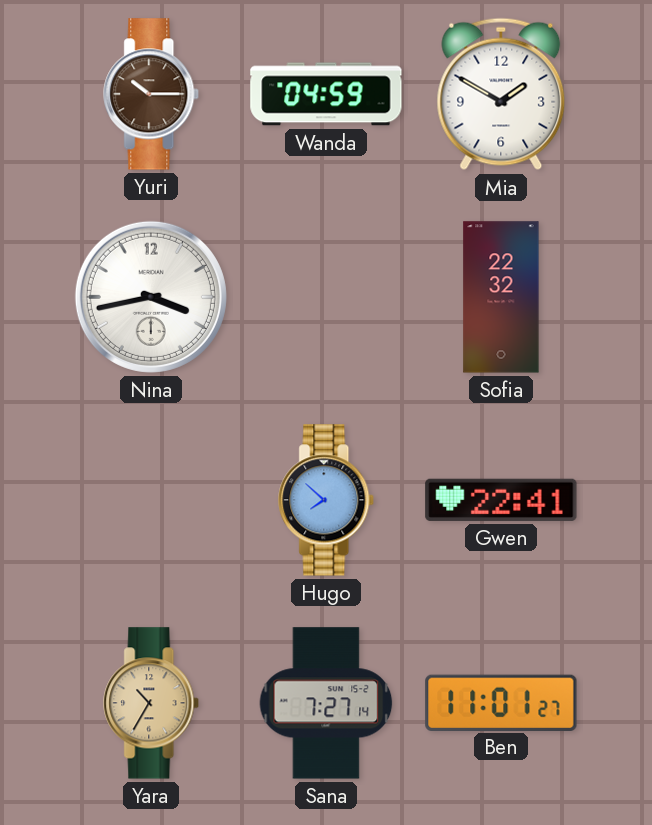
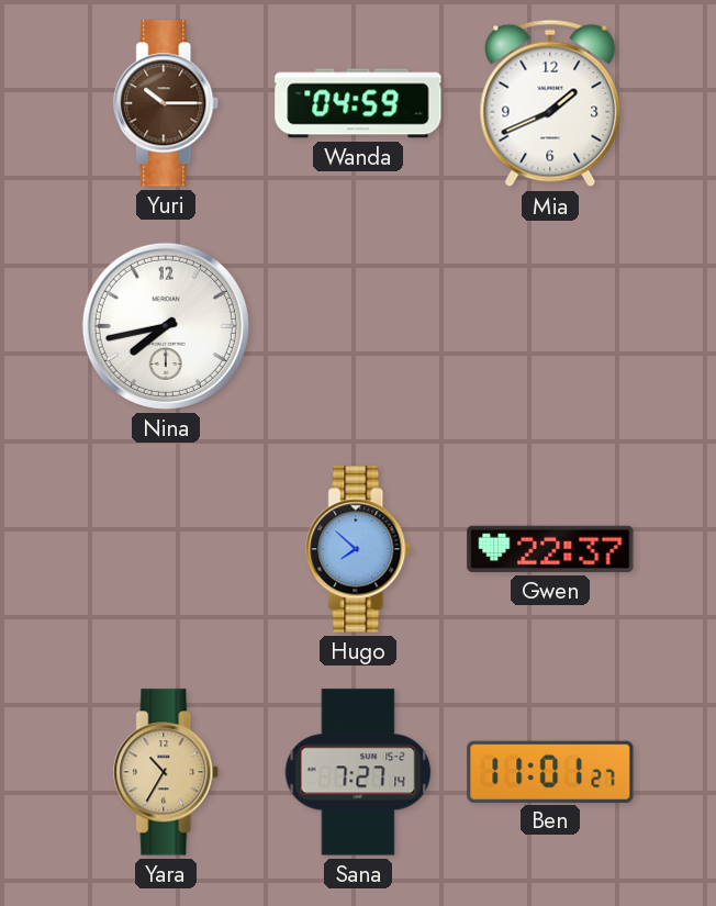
Mia: 1:50 -> 1:41
Nina: 3:43 -> 7:43
Sofia: 22:32 -> none
Gwen: 22:41 -> 22:37
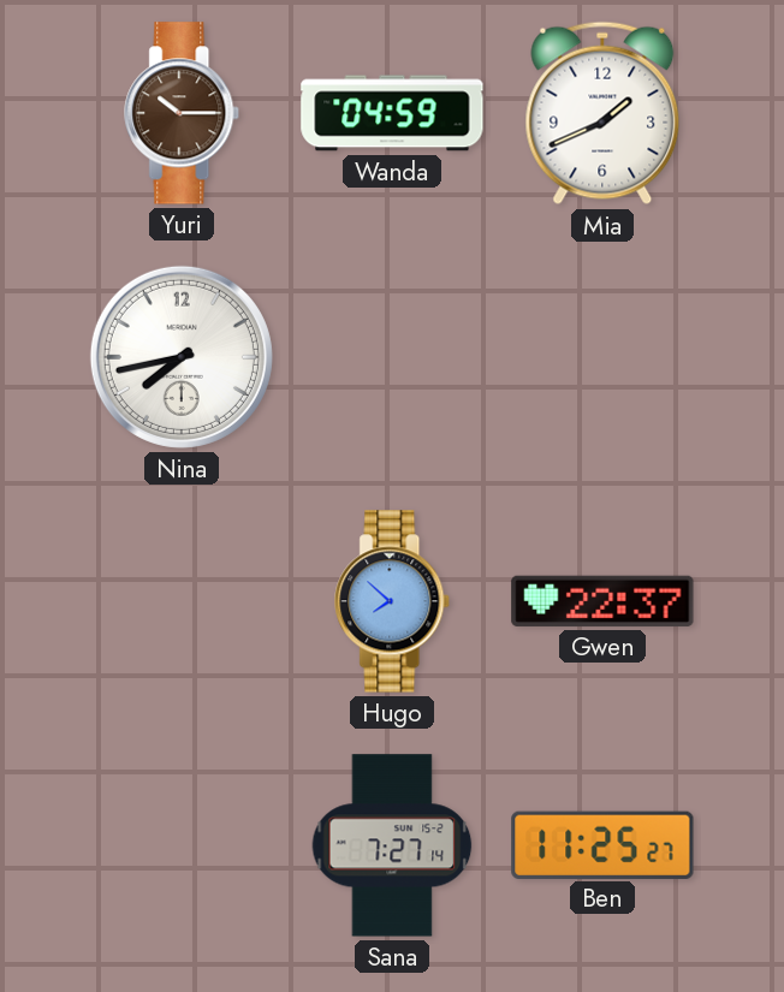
Yara: 10:35 -> none
Ben: 11:01 -> 11:25
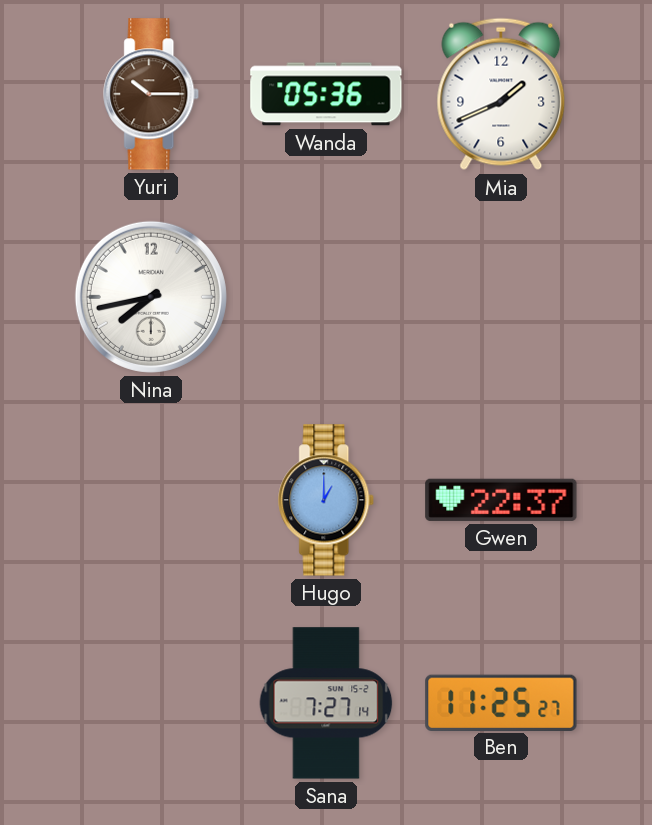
Wanda: 04:59 -> 05:36
Hugo: 7:52 -> 1:00
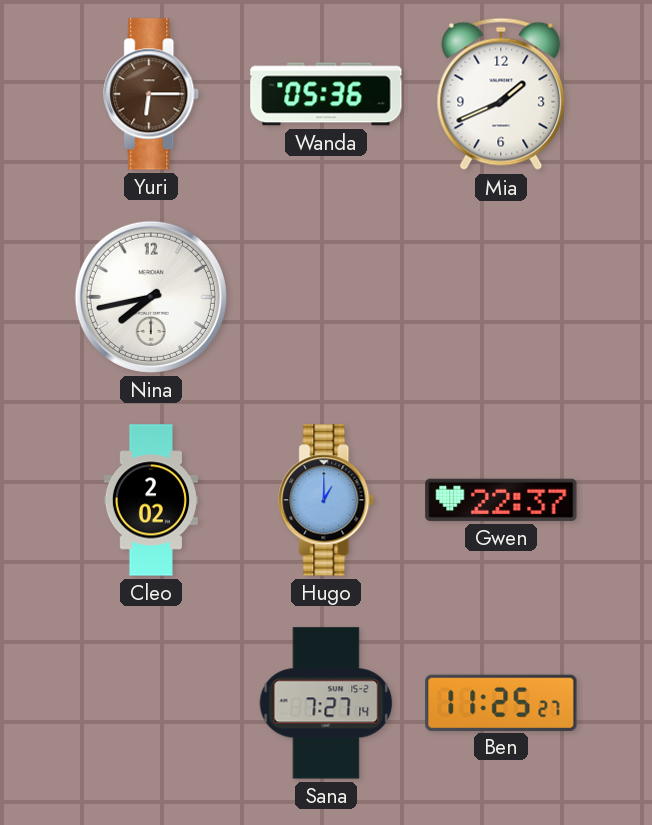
Yuri: 10:15 -> 6:15
Cleo: none -> 2:02
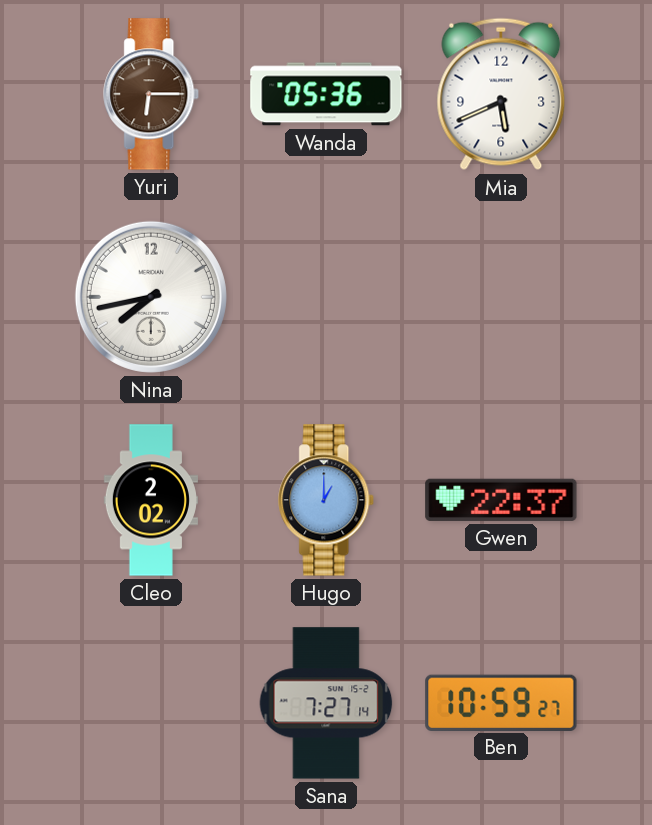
Mia: 1:41 -> 5:41
Ben: 11:25 -> 10:59
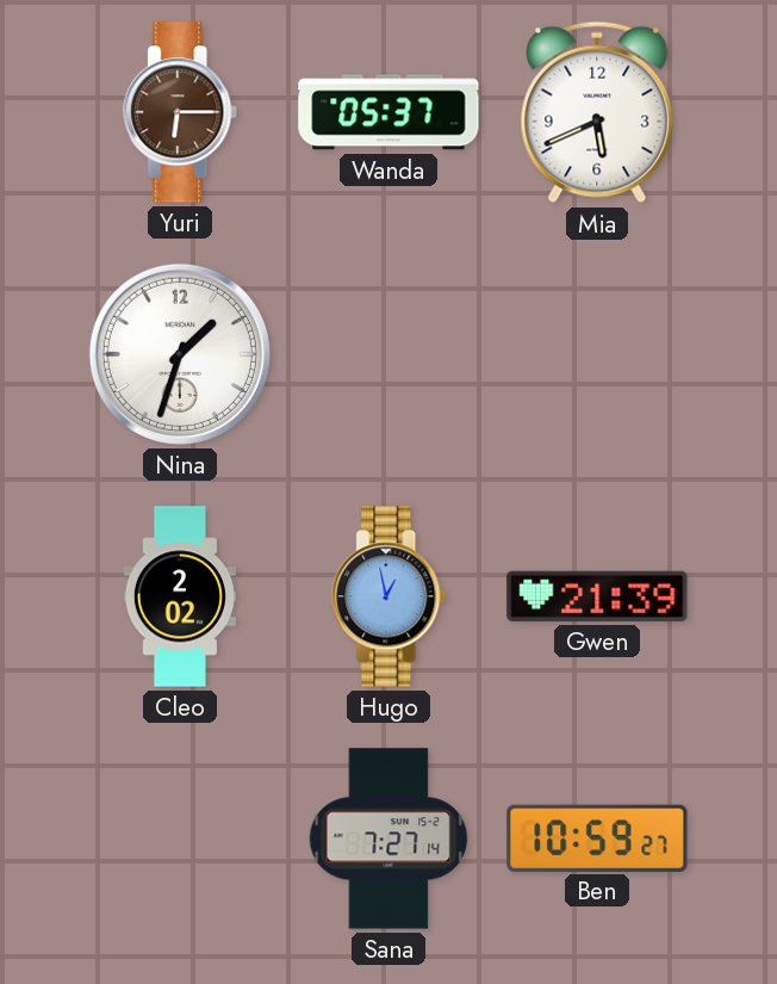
Wanda: 05:36 -> 05:37
Nina: 7:43 -> 1:33
Hugo: 1:00 -> 12:58
Gwen: 22:37 -> 21:39
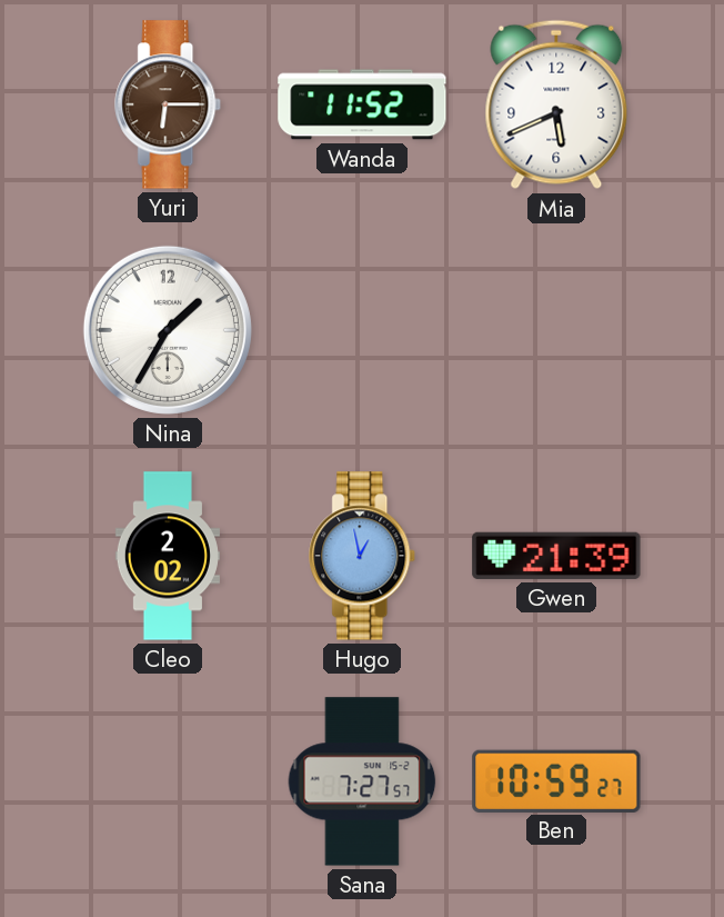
Wanda: 05:37 -> 11:52
Nina: 1:33 -> 1:35
Sana: 7:27:14 -> 7:27:57
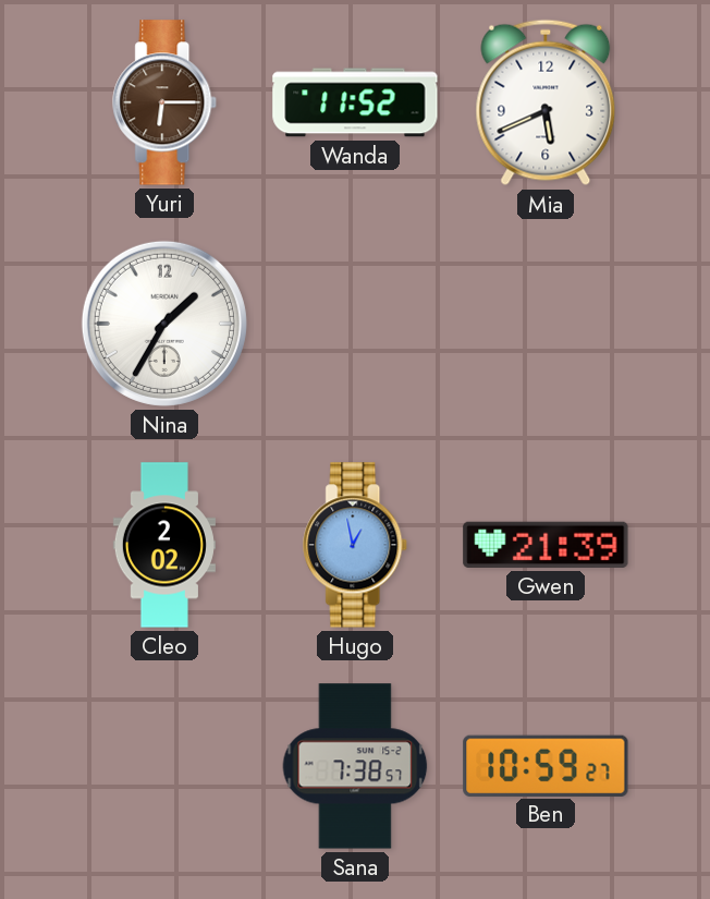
Sana: 7:27 -> 7:38
